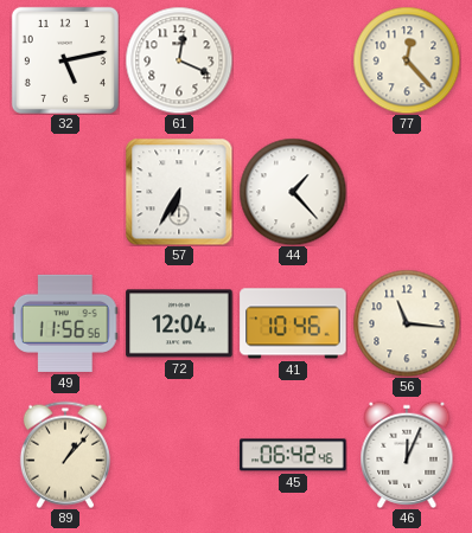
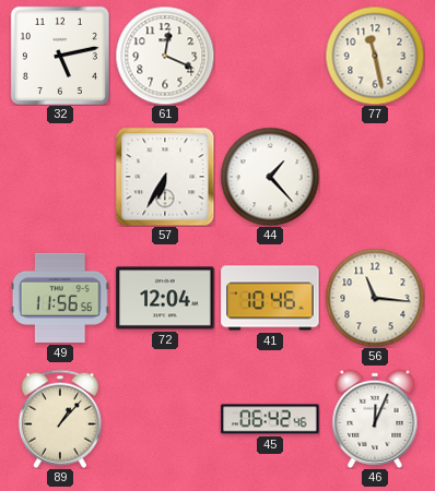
77: 12:23 -> 11:28
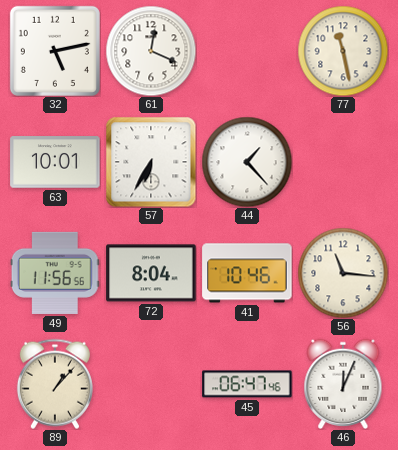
63: none -> 10:01
72: 12:04 -> 8:04
45: 06:42 -> 06:47
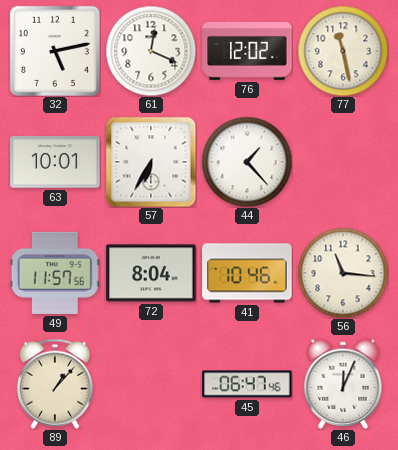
76: none -> 12:02
49: 11:56 -> 11:57
